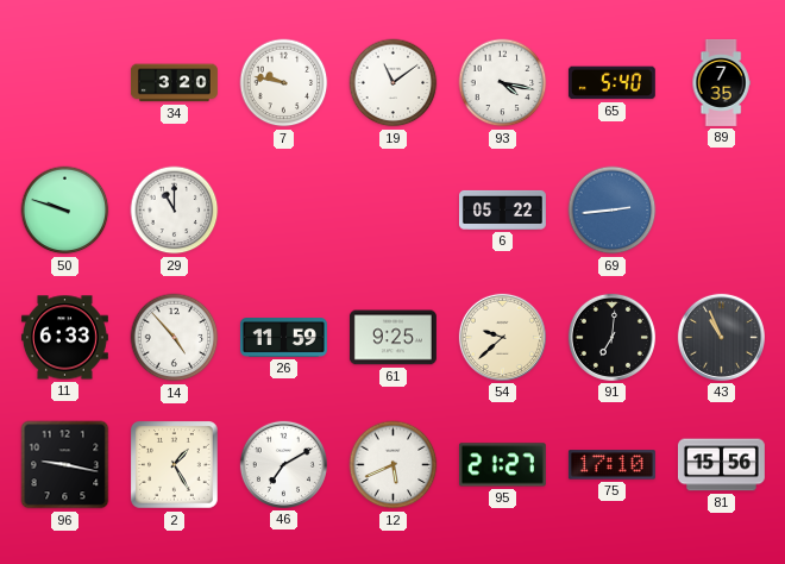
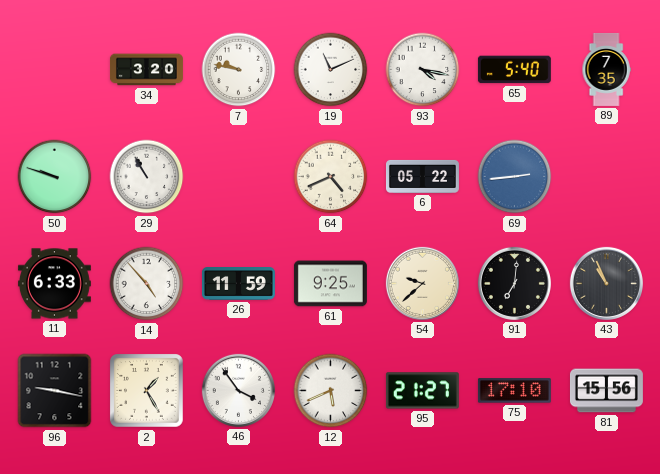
19: 11:09 -> 11:11
29: 11:00 -> 10:55
64: none -> 4:41
46: 7:10 -> 3:54
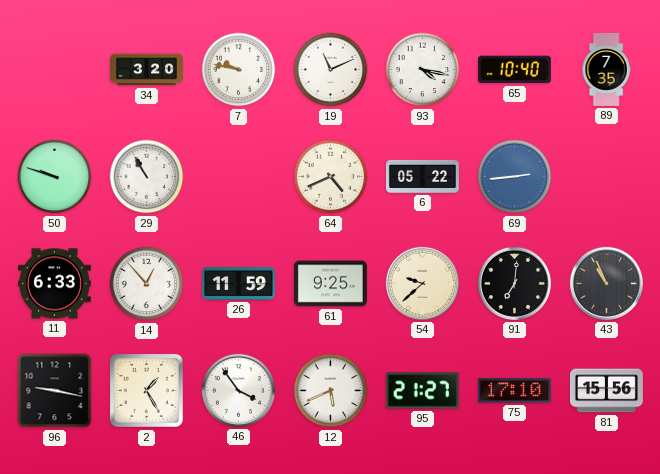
65: 5:40 -> 10:40
14: 4:53 -> 12:53
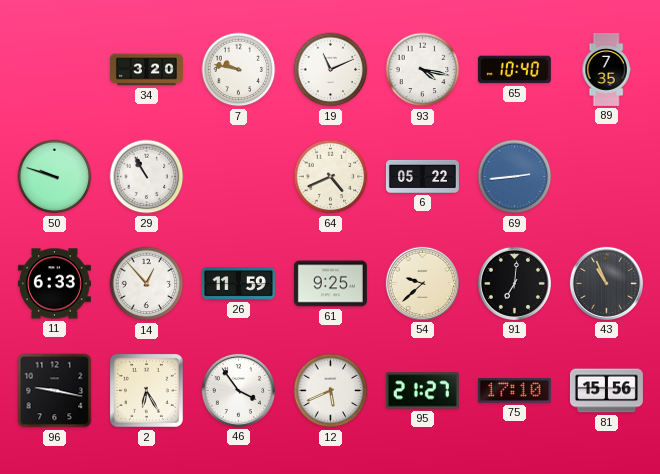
2: 1:25 -> 6:25
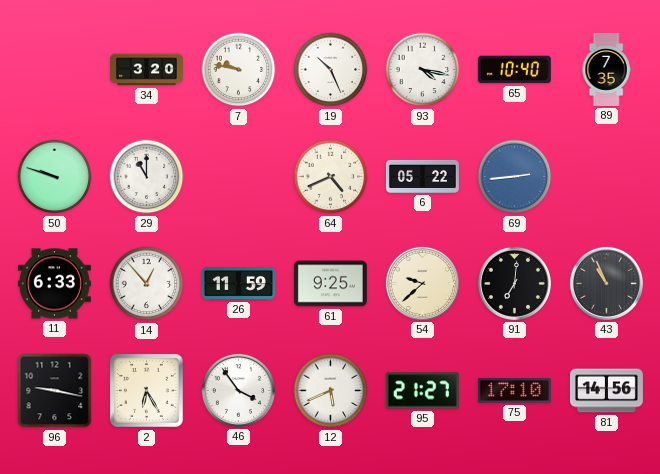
19: 11:11 -> 10:26
29: 10:55 -> 11:00
81: 15:56 -> 14:56
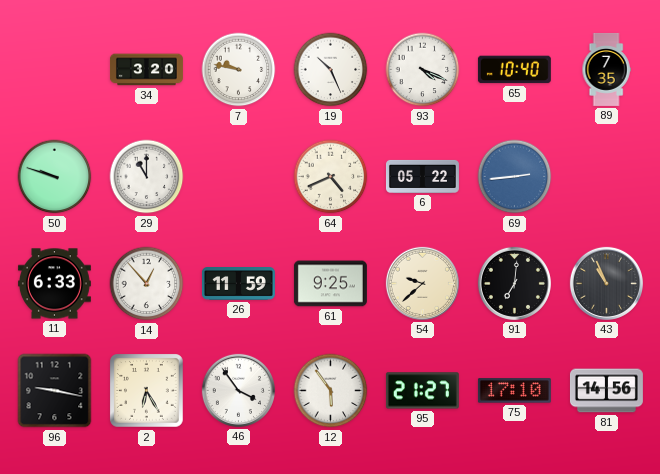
93: 4:17 -> 4:19
12: 5:41 -> 5:54
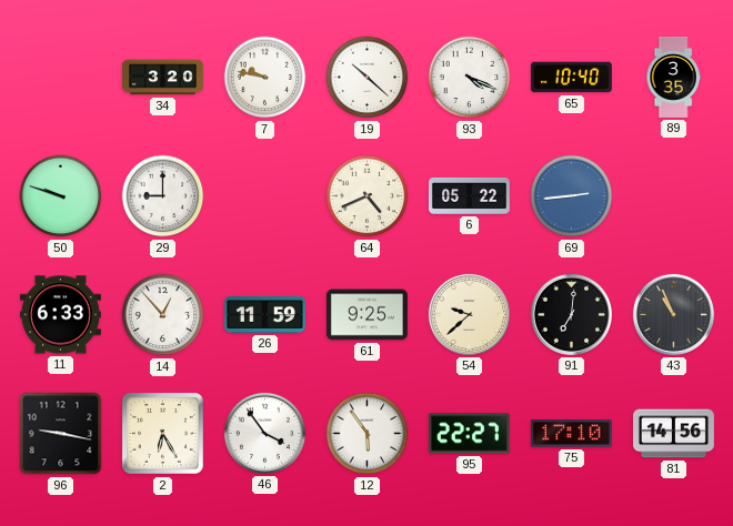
19: 10:26 -> 10:22
89: 7:35 -> 3:35
29: 11:00 -> 9:00
95: 21:27 -> 22:27
